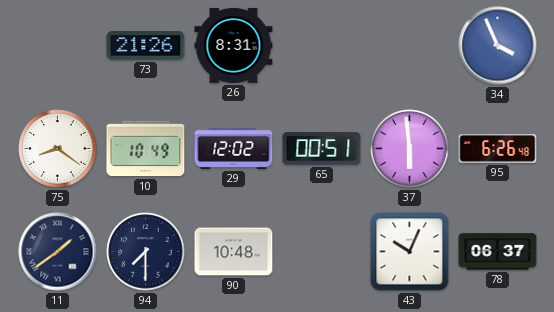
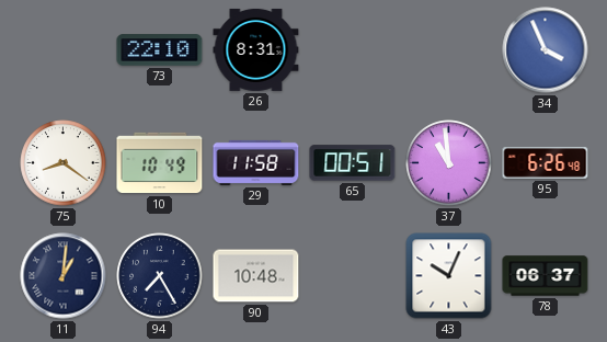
73: 21:26 -> 22:10
29: 12:02 -> 11:58
37: 5:59 -> 10:59
11: 1:39 -> 1:01
94: 7:30 -> 7:25
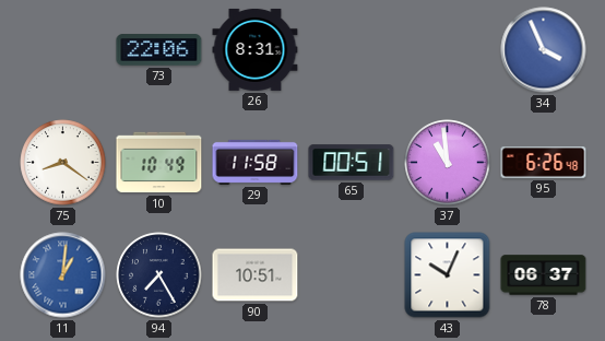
73: 22:10 -> 22:06
11 dial: navy -> blue
90: 10:48 -> 10:51
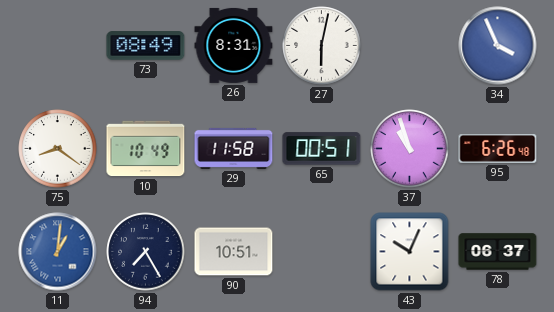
73: 22:06 -> 08:49
27: none -> 6:02
37: 10:59 -> 10:57
